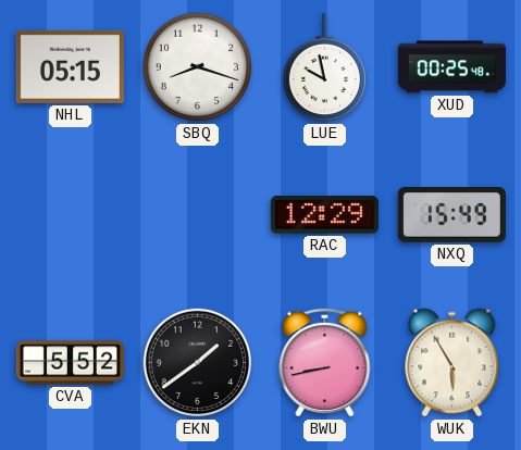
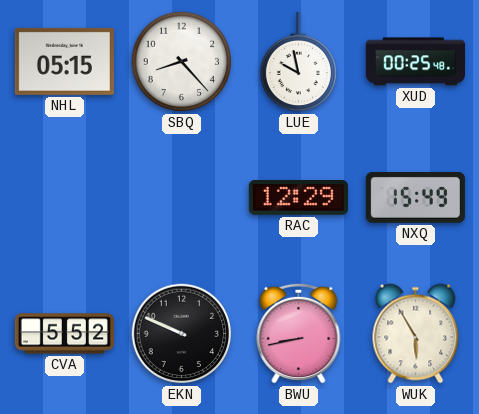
SBQ: 8:18 -> 8:23
EKN: 1:39 -> 9:49
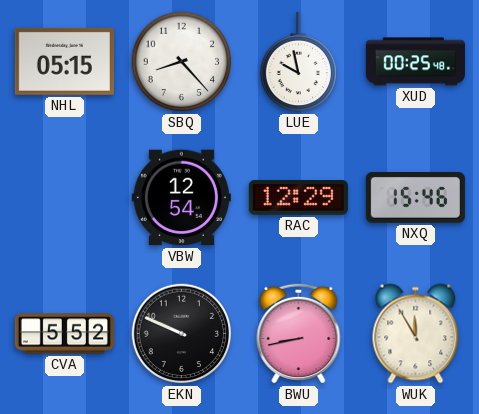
VBW: none -> 12:54
NXQ: 15:49 -> 15:46
WUK: 5:55 -> 11:55
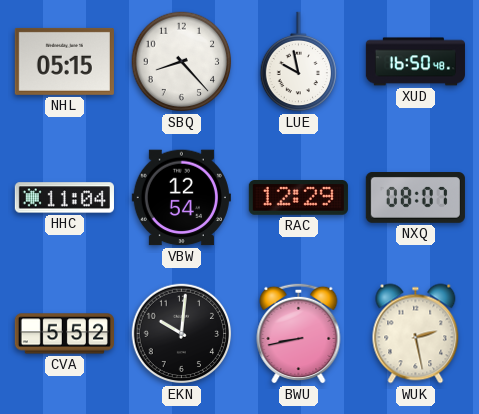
XUD: 00:25 -> 16:50
HHC: none -> 11:04
NXQ: 15:46 -> 08:07
EKN: 9:49 -> 10:01
WUK: 11:55 -> 2:28
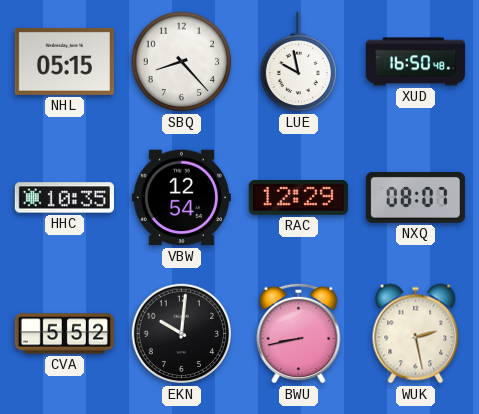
HHC: 11:04 -> 10:35
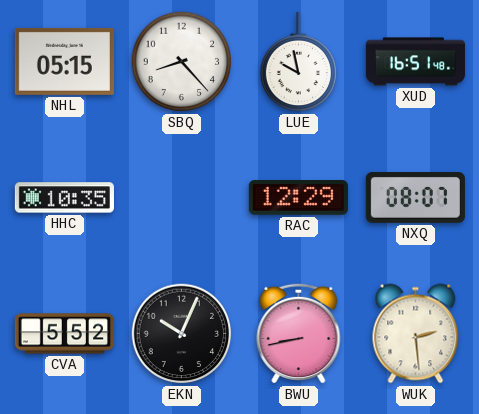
XUD: 16:50 -> 16:51
VBW: 12:54 -> none
EKN: 10:01 -> 10:04
WUK: 2:28 -> 2:29
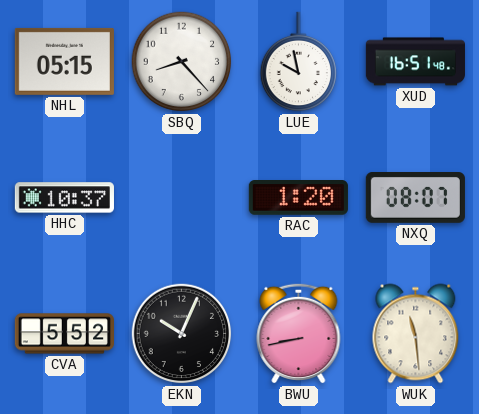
HHC: 10:35 -> 10:37
RAC: 12:29 -> 1:20
WUK: 2:29 -> 11:29
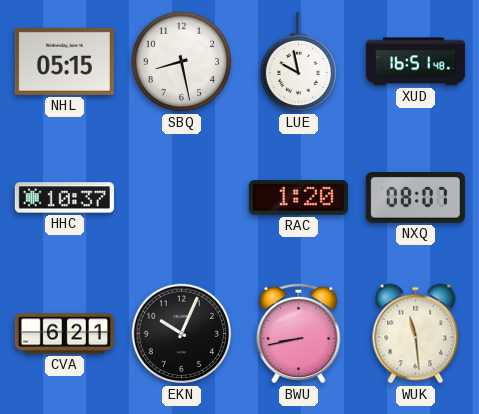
SBQ: 8:23 -> 8:28
CVA: 5:52 -> 6:21
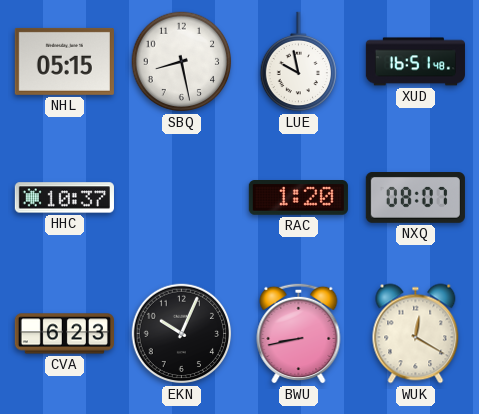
CVA: 6:21 -> 6:23
WUK: 11:29 -> 12:20
